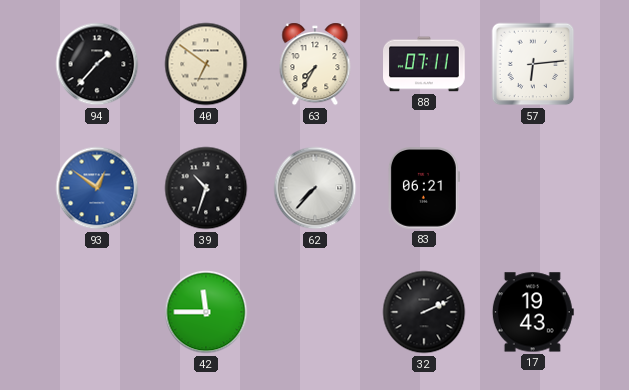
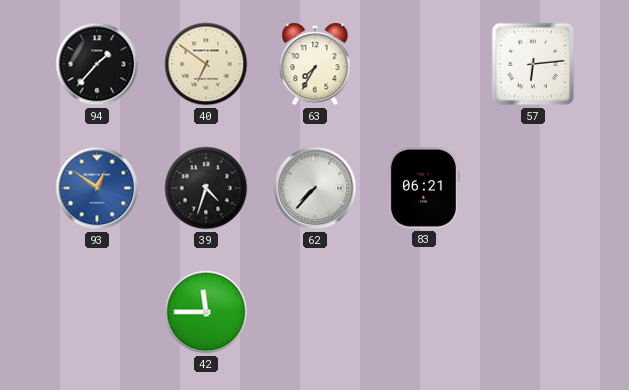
88: 07:11 -> none
39: 10:33 -> 4:33
32: 2:11 -> none
17: 19:43 -> none
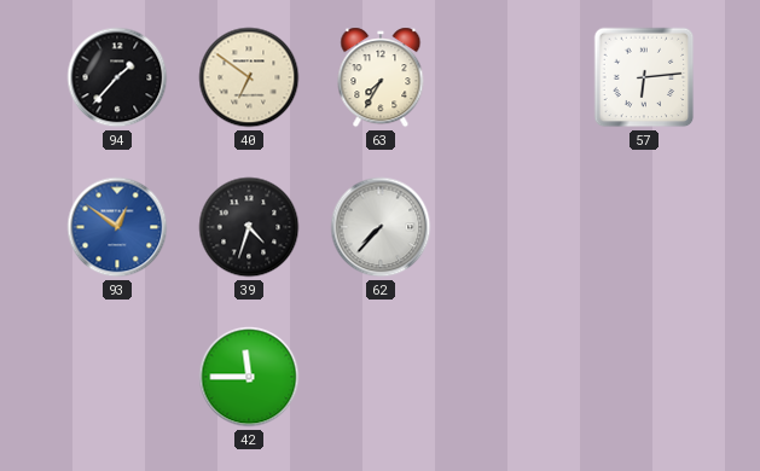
83: 06:21 -> none
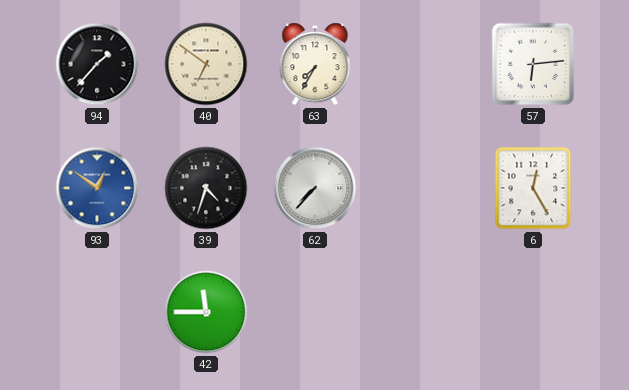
6: none -> 12:25
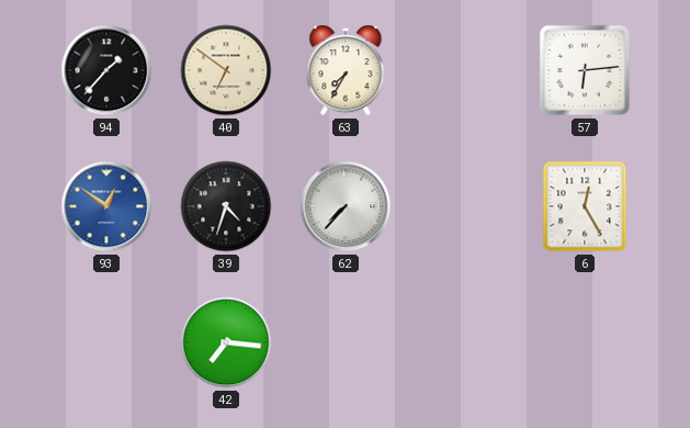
42: 11:45 -> 7:16
